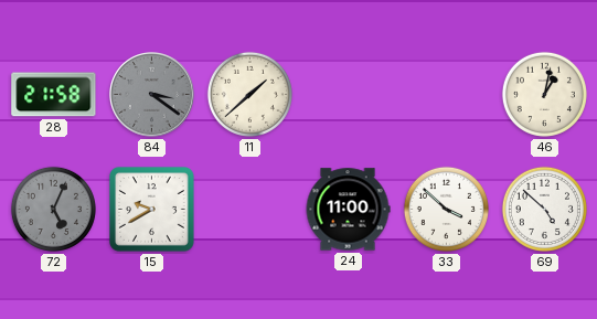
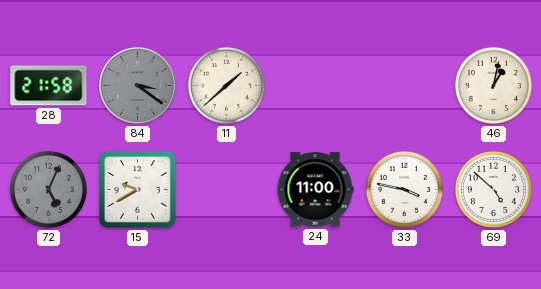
33: 3:52 -> 3:47
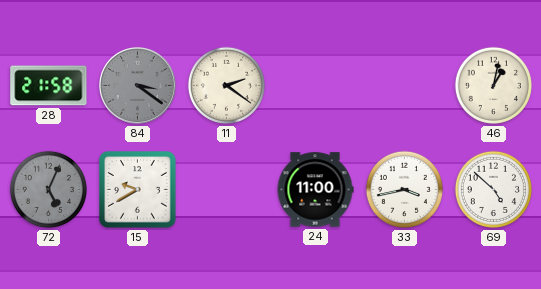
11: 1:38 -> 2:21
33: 3:47 -> 3:43
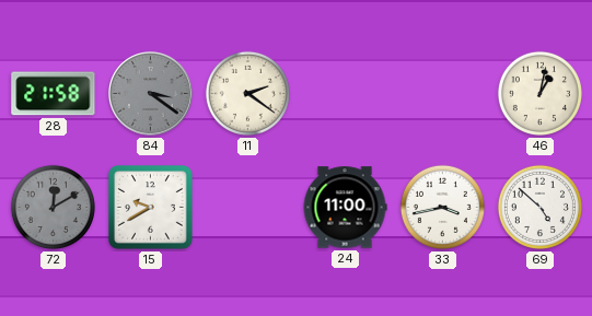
72: 5:04 -> 12:10
